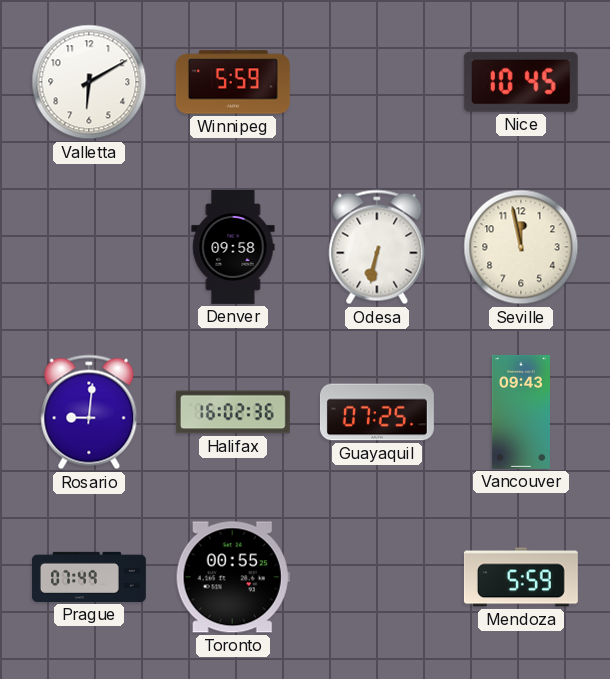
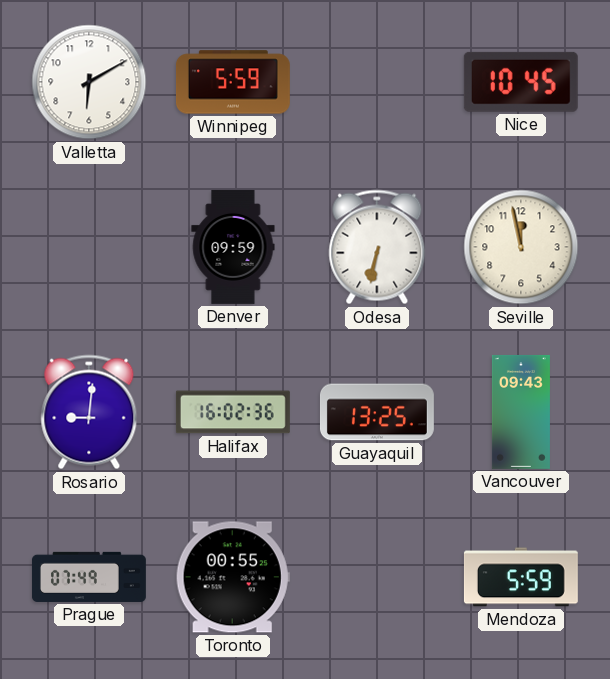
Denver: 09:58 -> 09:59
Guayaquil: 07:25 -> 13:25
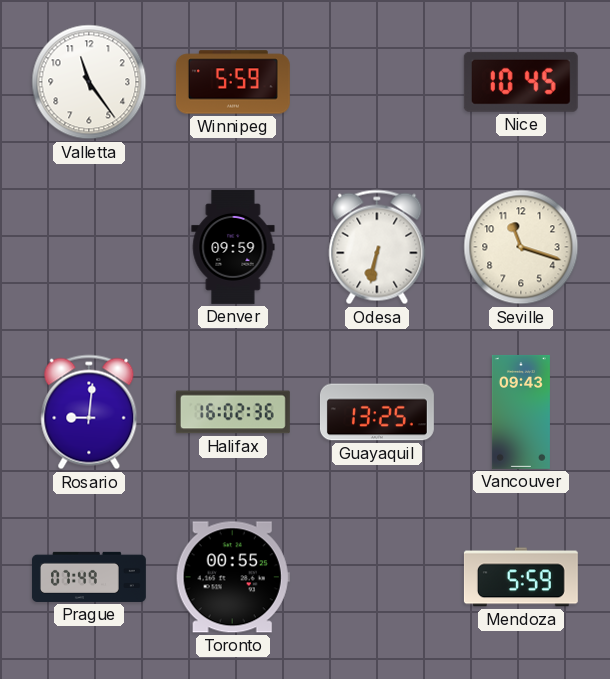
Valletta: 6:10 -> 11:24
Seville: 11:58 -> 11:18
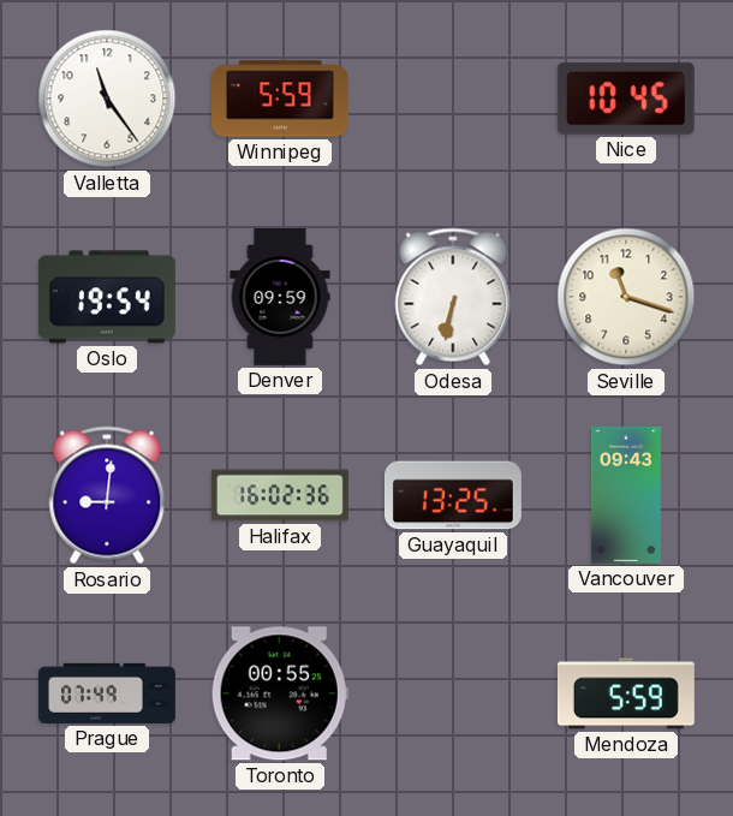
Oslo: none -> 19:54
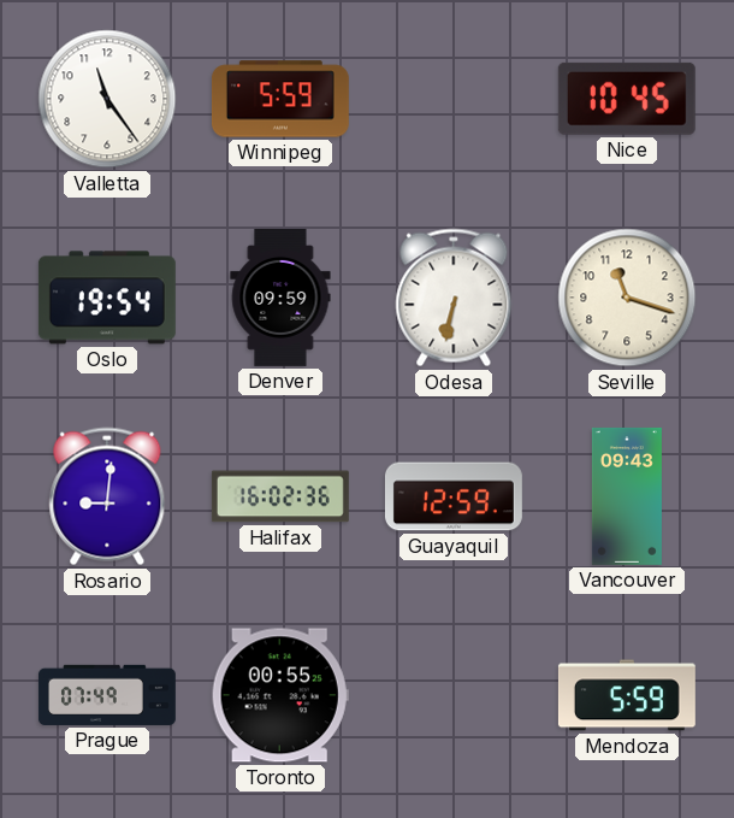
Guayaquil: 13:25 -> 12:59
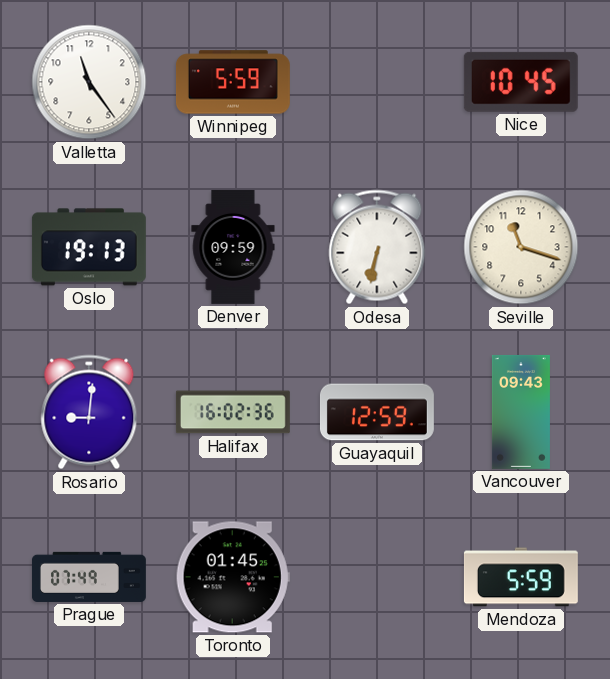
Oslo: 19:54 -> 19:13
Toronto: 00:55 -> 01:45
